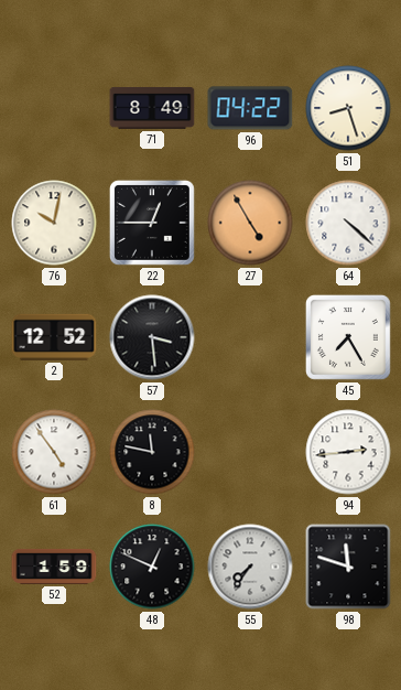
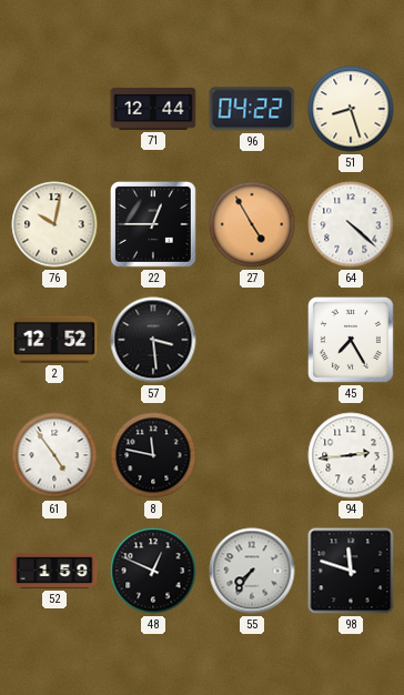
71: 8:49 -> 12:44
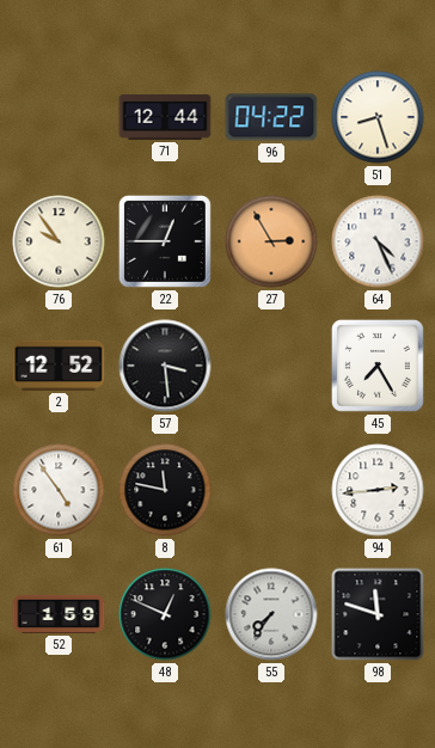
76: 10:02 -> 9:54
27: 4:55 -> 2:55
64: 4:22 -> 4:26
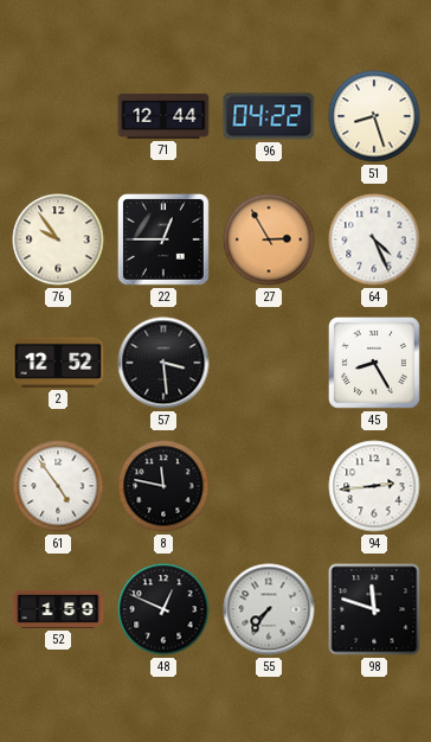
45: 7:25 -> 8:25
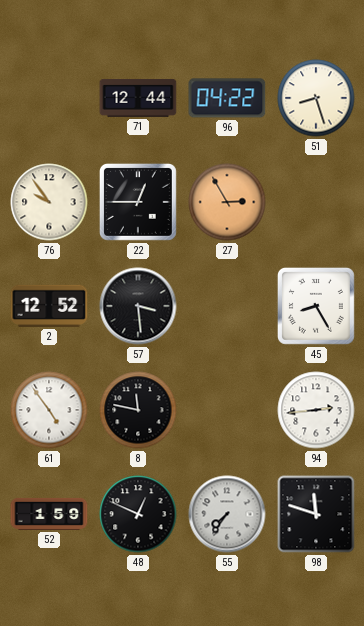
64: 4:26 -> none
